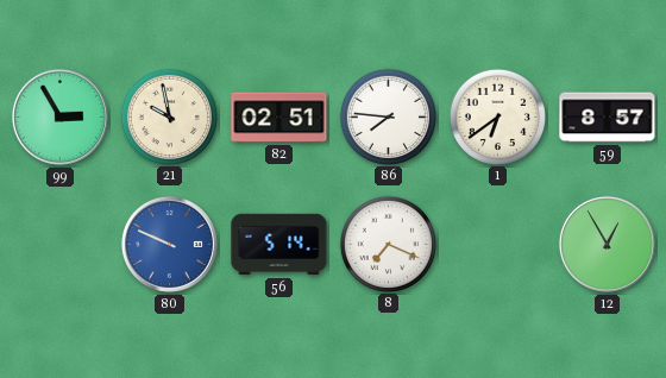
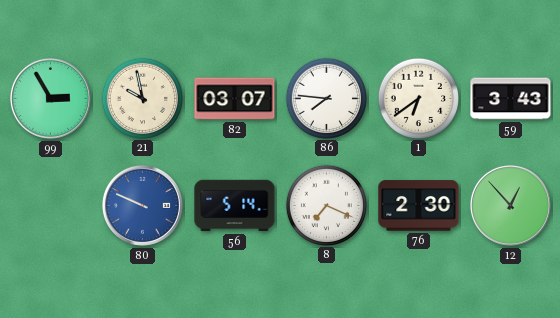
82: 02:51 -> 03:07
59: 8:57 -> 3:43
76: none -> 2:30
12: 12:55 -> 12:53
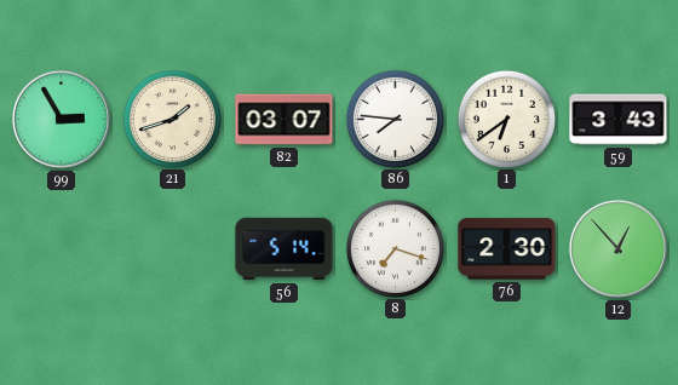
21: 9:58 -> 1:42
80: 9:49 -> none
8: 7:19 -> 7:18
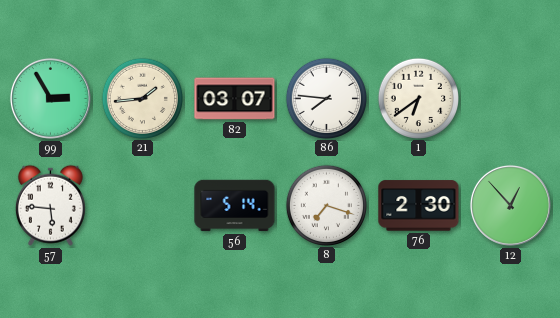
21: 1:42 -> 1:44
59: 3:43 -> none
57: none -> 5:46
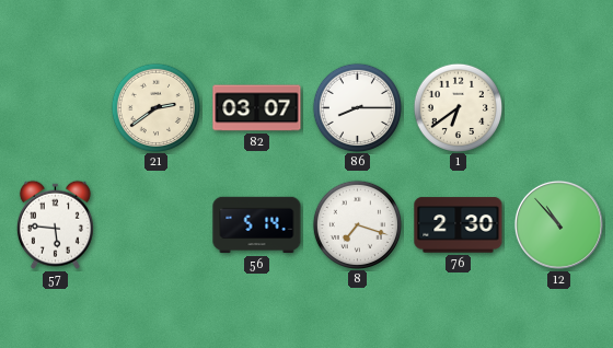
99: 2:55 -> none
21: 1:44 -> 2:39
86: 7:46 -> 8:15
12: 12:53 -> 10:53
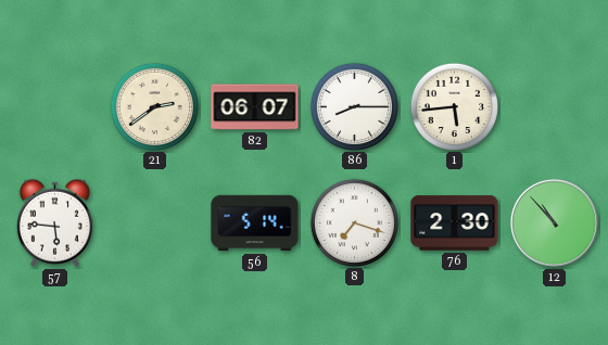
82: 03:07 -> 06:07
1: 6:39 -> 5:44
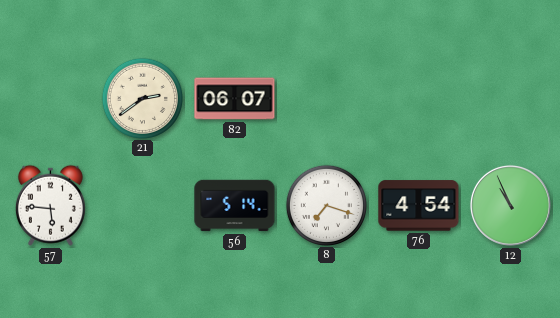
86: 8:15 -> none
1: 5:44 -> none
76: 2:30 -> 4:54
12: 10:53 -> 10:56
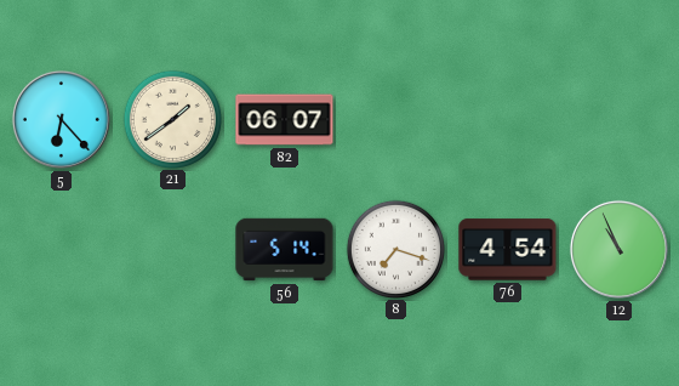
5: none -> 6:23
21: 2:39 -> 1:39
57: 5:46 -> none
